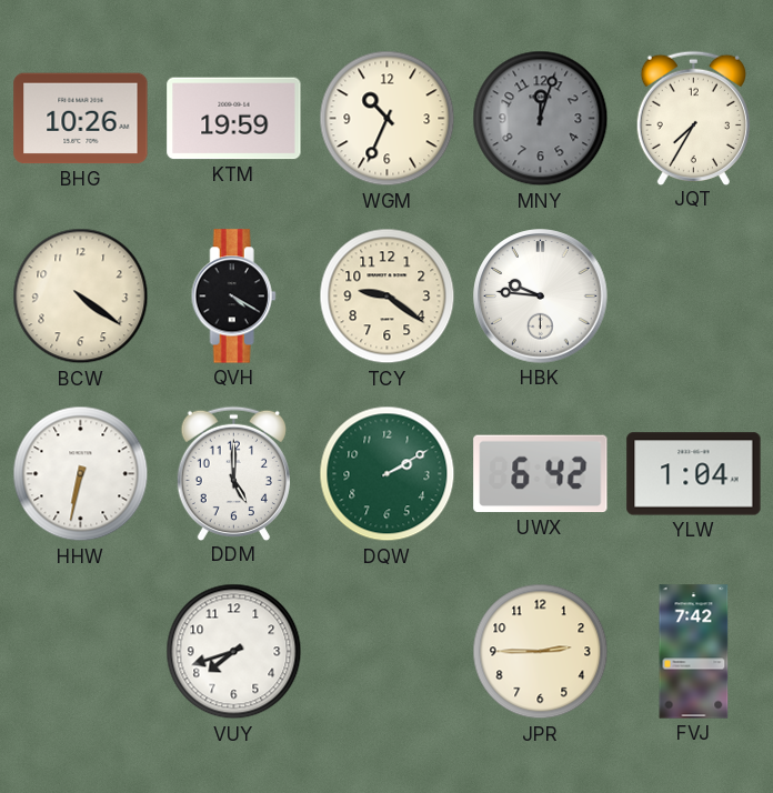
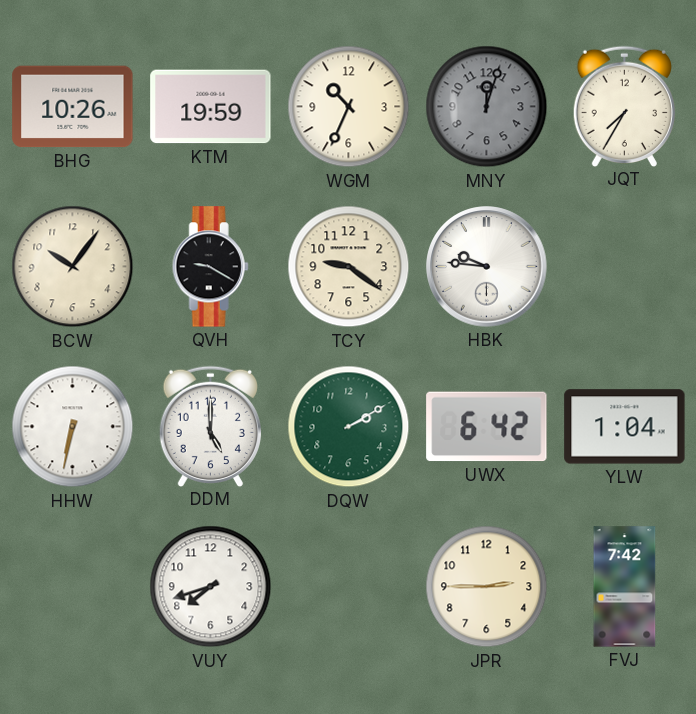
BCW: 4:21 -> 10:06
QVH: 4:20 -> 9:20
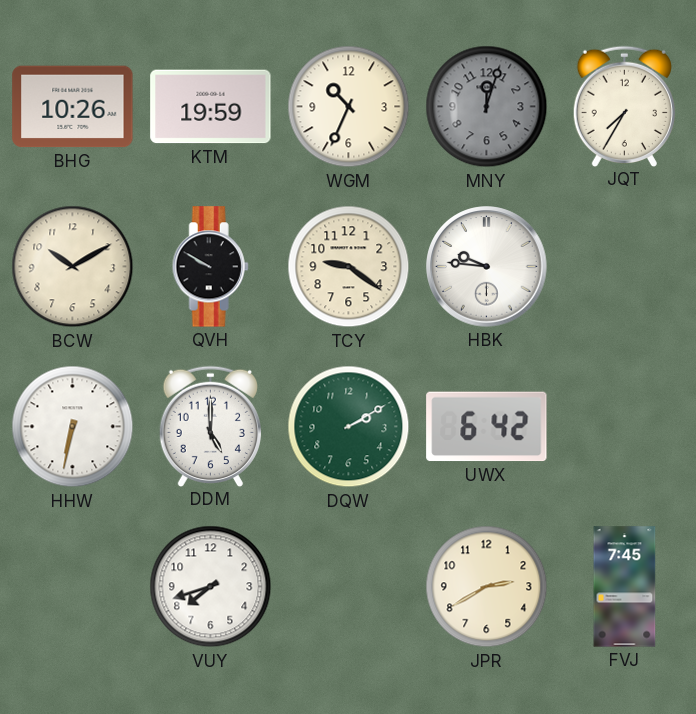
BCW: 10:06 -> 10:10
QVH: 9:20 -> 9:50
YLW: 1:04 -> none
JPR: 2:45 -> 2:40
FVJ: 7:42 -> 7:45
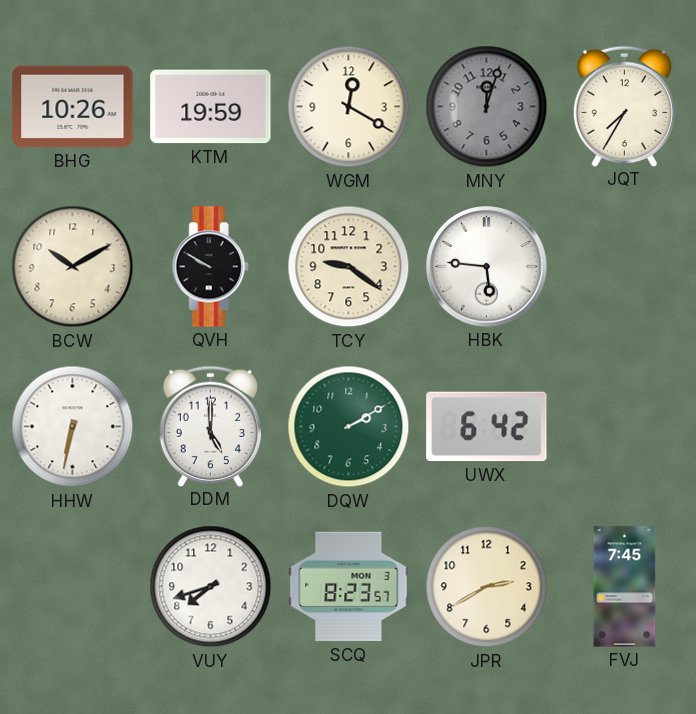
WGM: 10:34 -> 12:20
HBK: 9:46 -> 5:46
SCQ: none -> 8:23
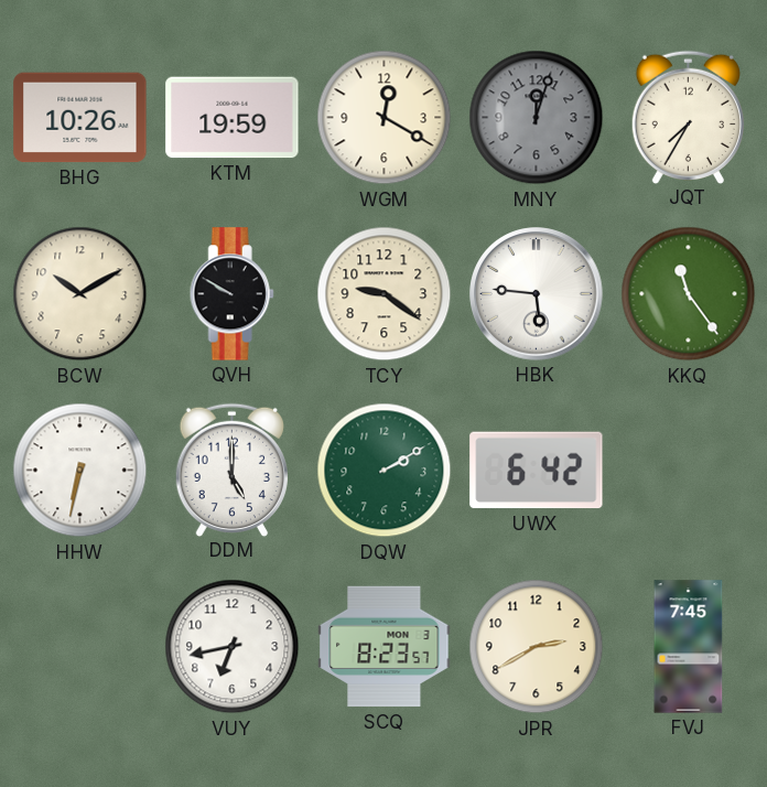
KKQ: none -> 11:24
VUY: 7:42 -> 6:43
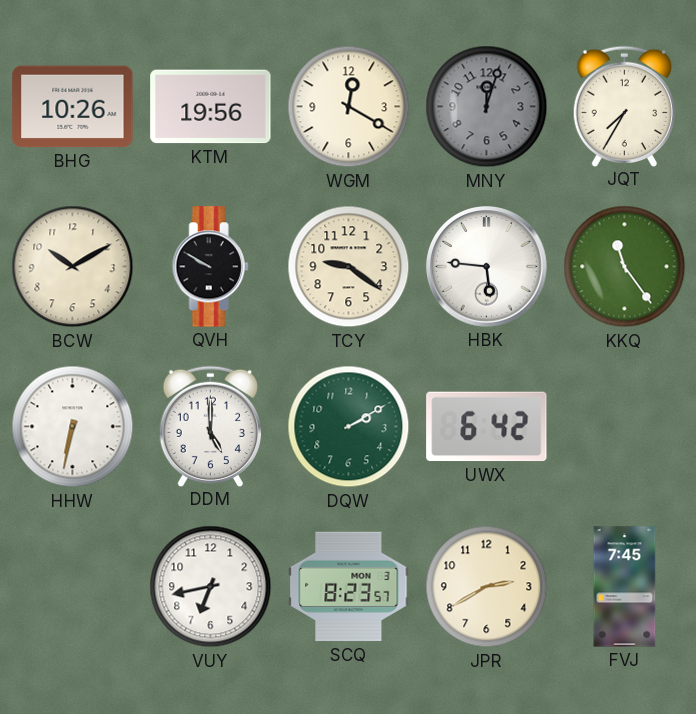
KTM: 19:59 -> 19:56
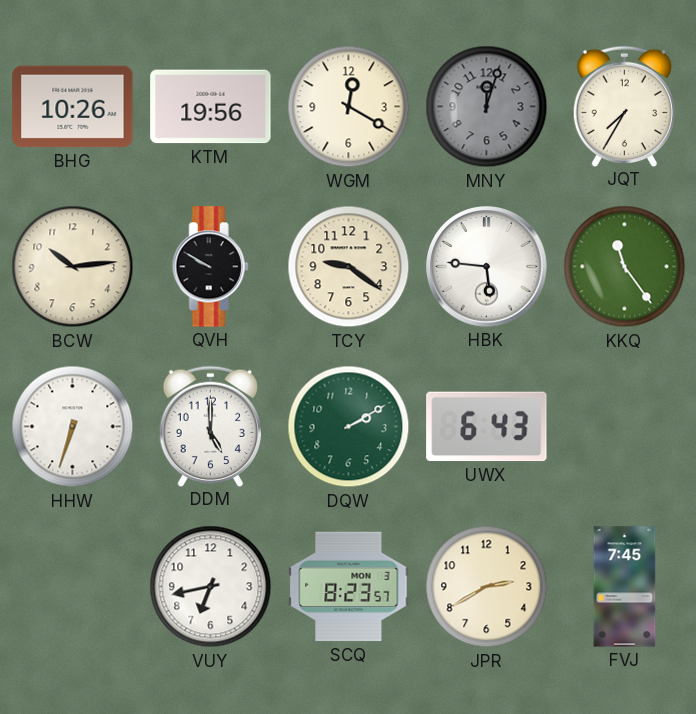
BCW: 10:10 -> 10:14
HHW: 6:32 -> 6:33
UWX: 6:42 -> 6:43
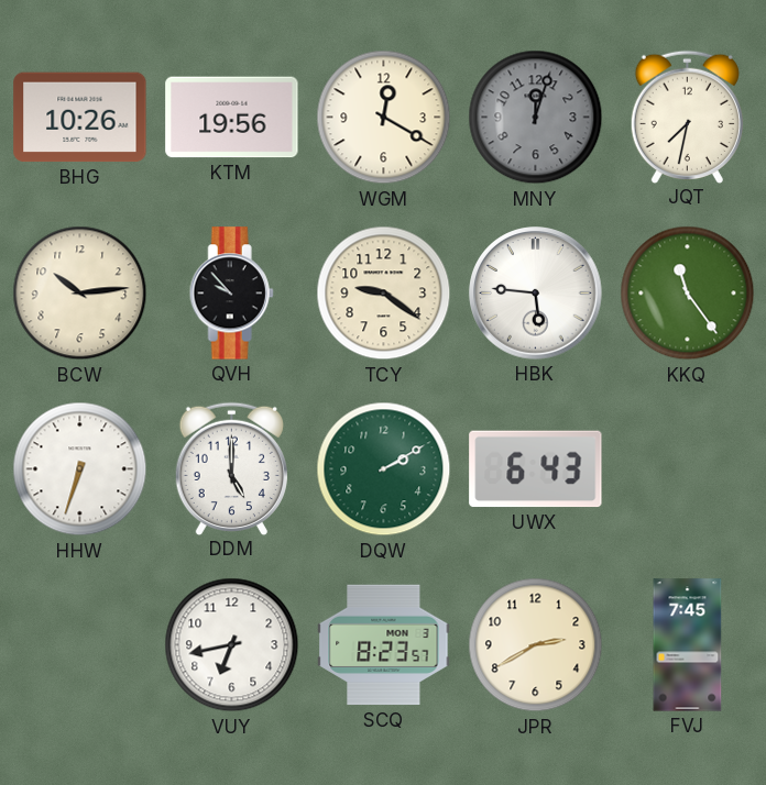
JQT: 7:35 -> 7:32
QVH: 9:50 -> 9:53
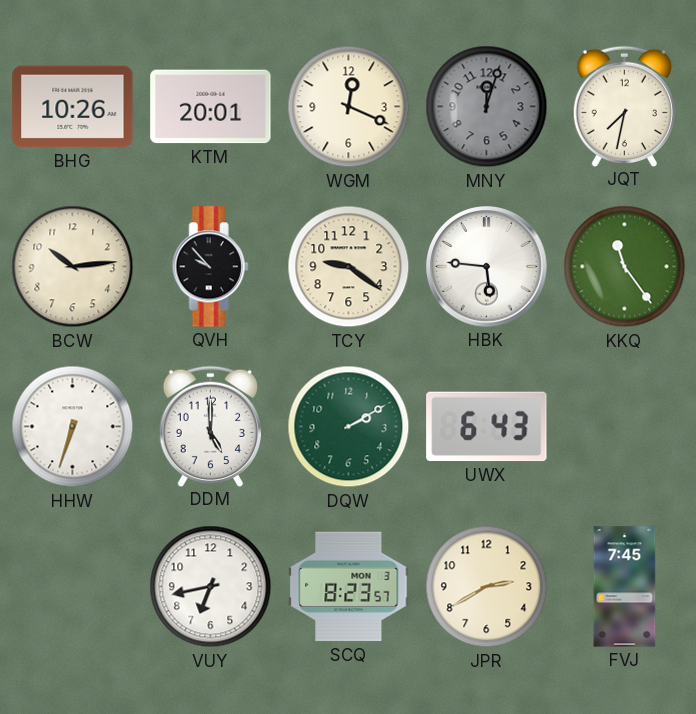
KTM: 19:56 -> 20:01
WGM: 12:20 -> 12:19
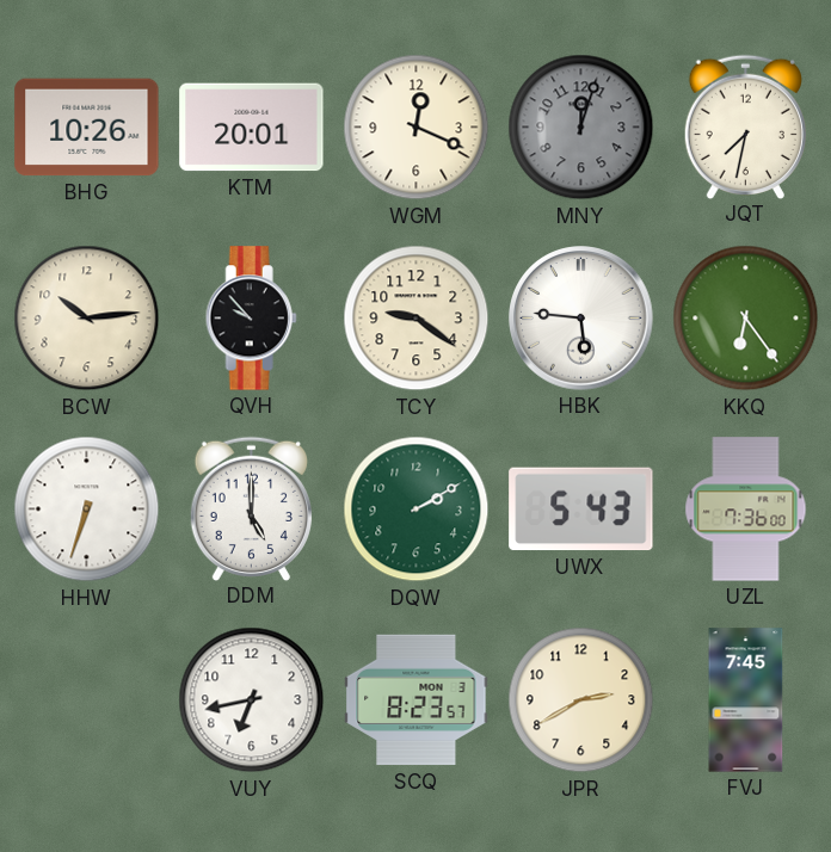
KKQ: 11:24 -> 6:24
UWX: 6:43 -> 5:43
UZL: none -> 7:36
